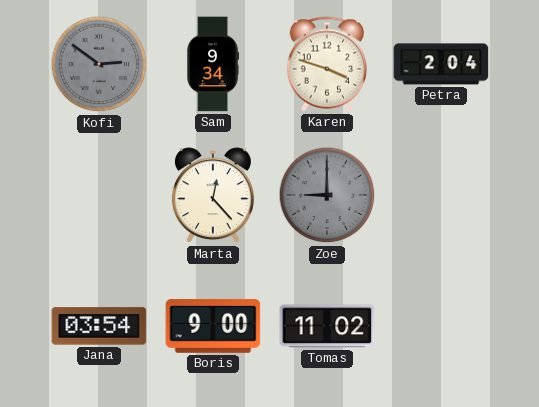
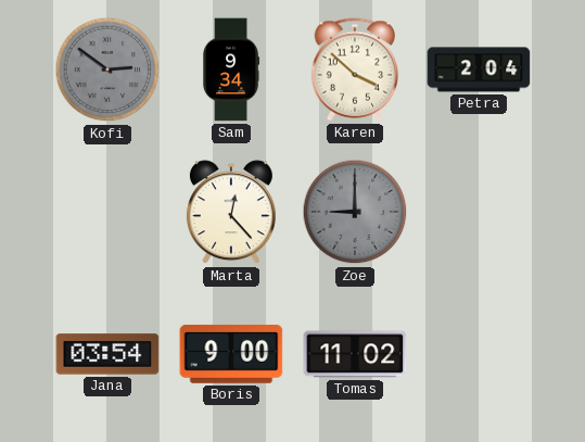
Karen: 3:48 -> 3:52
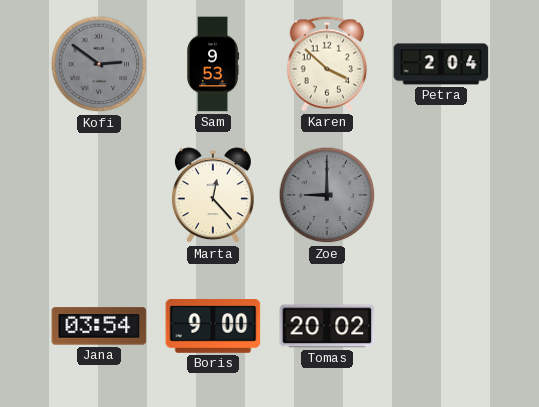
Sam: 9:34 -> 9:53
Tomas: 11:02 -> 20:02
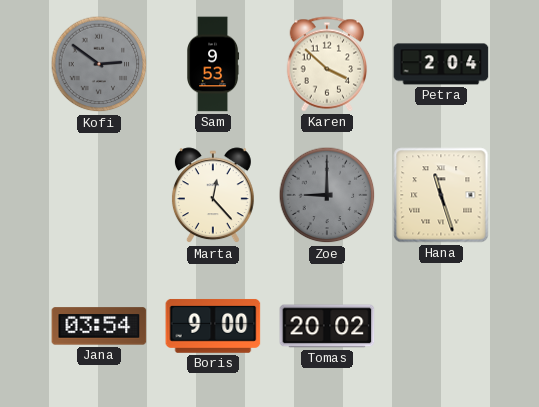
Hana: none -> 11:27
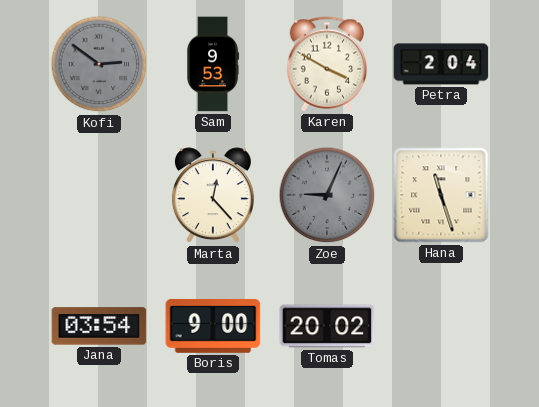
Karen: 3:52 -> 3:50
Zoe: 9:00 -> 9:04
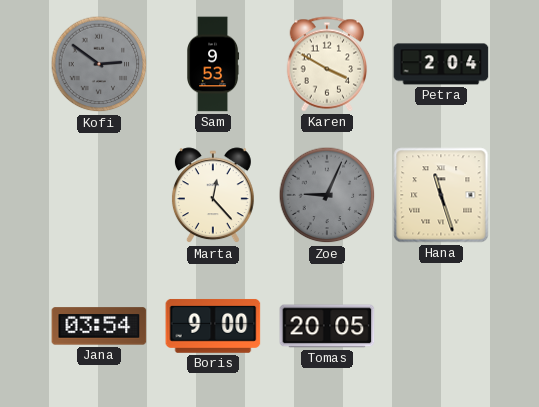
Tomas: 20:02 -> 20:05
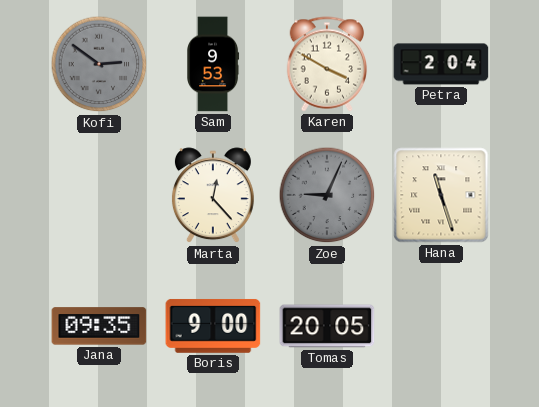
Jana: 03:54 -> 09:35
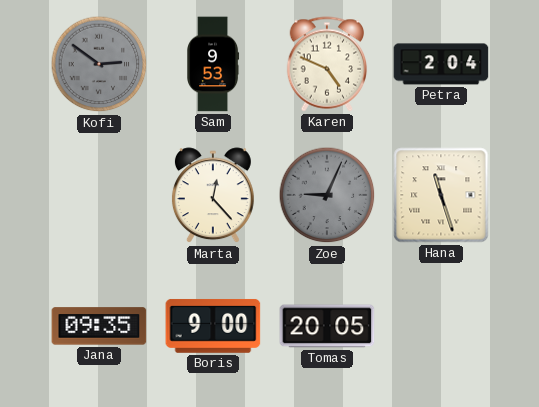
Karen: 3:50 -> 4:49
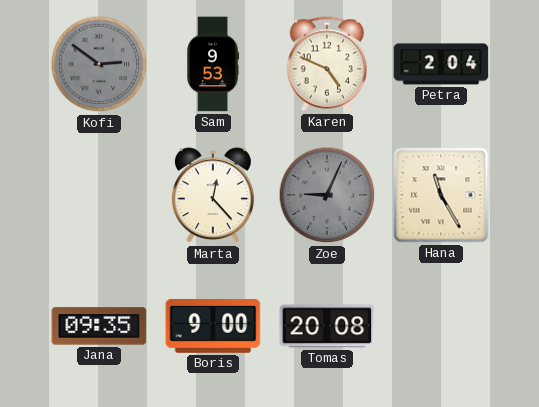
Hana: 11:27 -> 11:25
Tomas: 20:05 -> 20:08
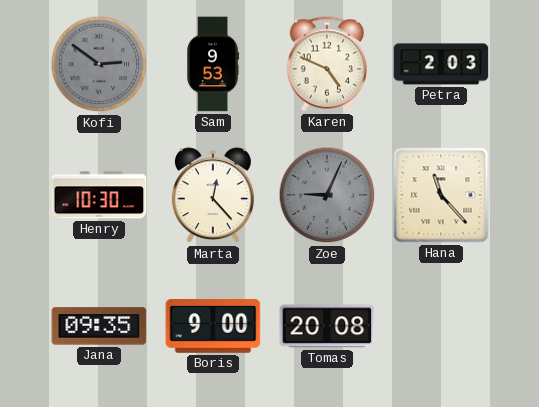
Petra: 2:04 -> 2:03
Henry: none -> 10:30
Hana: 11:25 -> 11:23
